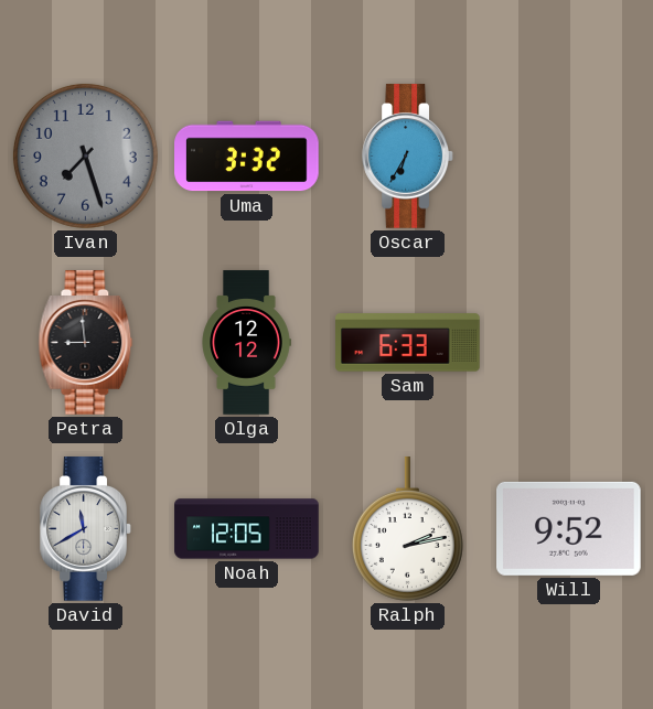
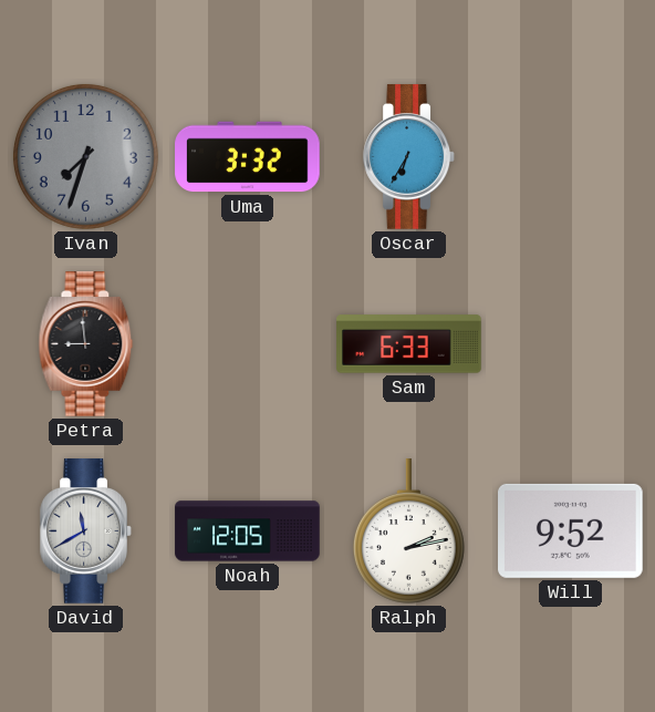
Ivan: 7:27 -> 7:33
Olga: 12:12 -> none
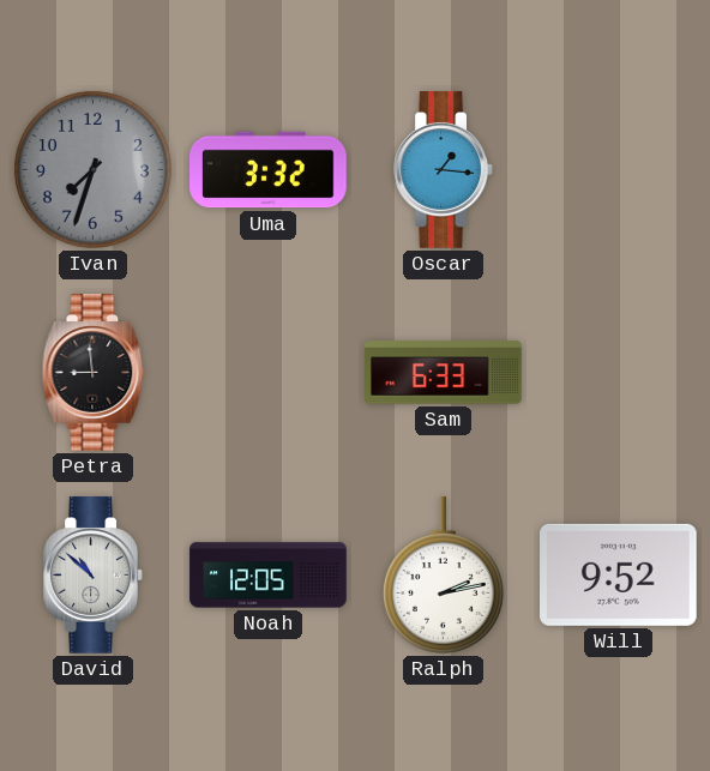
Oscar: 6:35 -> 1:16
David: 11:40 -> 10:52
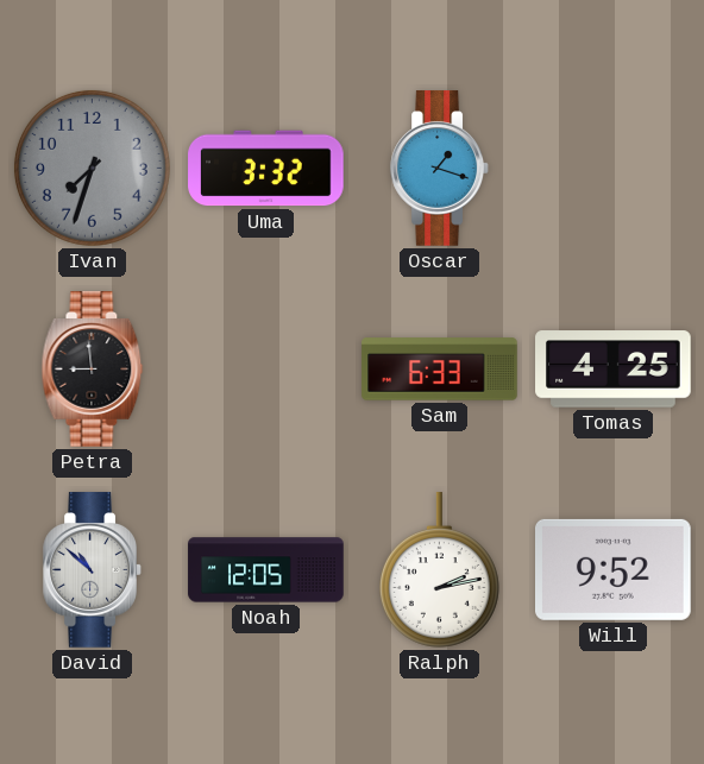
Oscar: 1:16 -> 1:18
Tomas: none -> 4:25
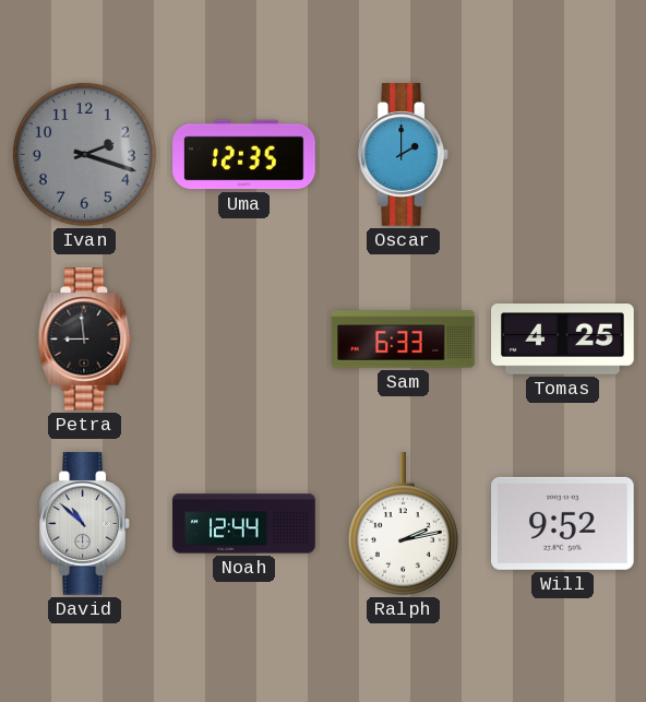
Ivan: 7:33 -> 2:18
Uma: 3:32 -> 12:35
Oscar: 1:18 -> 2:00
Noah: 12:05 -> 12:44
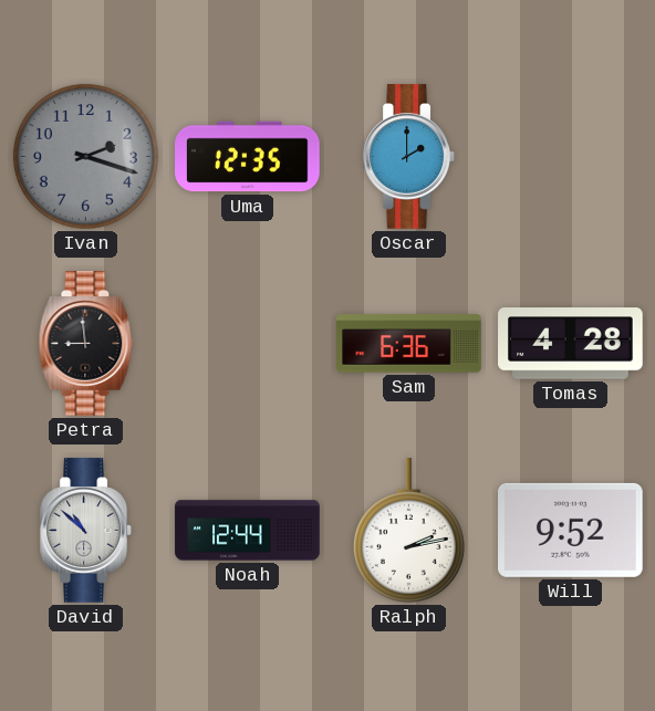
Sam: 6:33 -> 6:36
Tomas: 4:25 -> 4:28
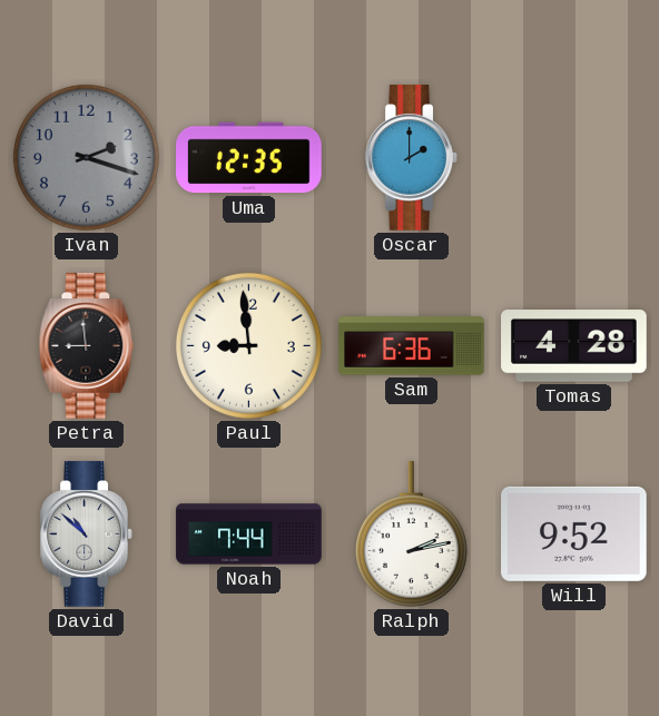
Paul: none -> 8:59
Noah: 12:44 -> 7:44
